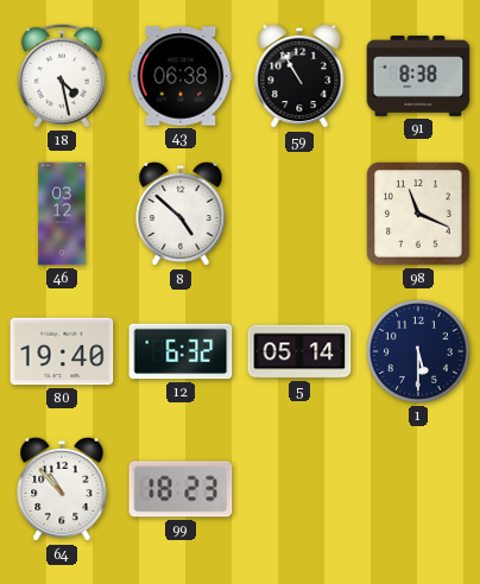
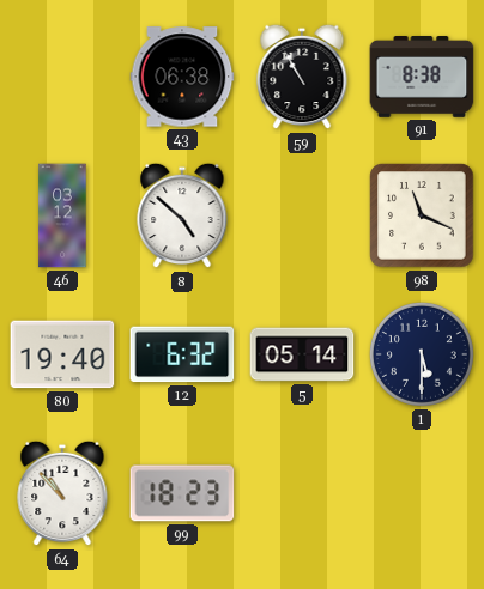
18: 4:28 -> none
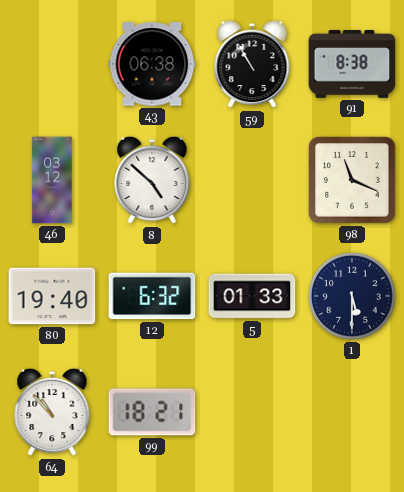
5: 05:14 -> 01:33
99: 18:23 -> 18:21
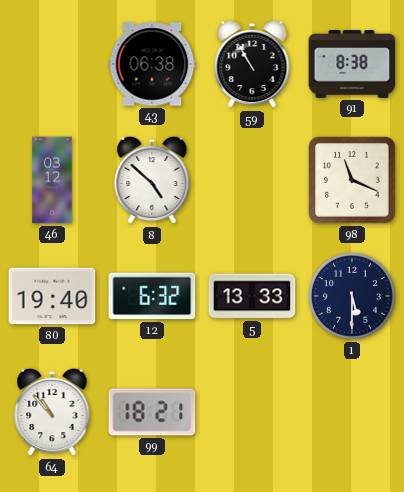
5: 01:33 -> 13:33
